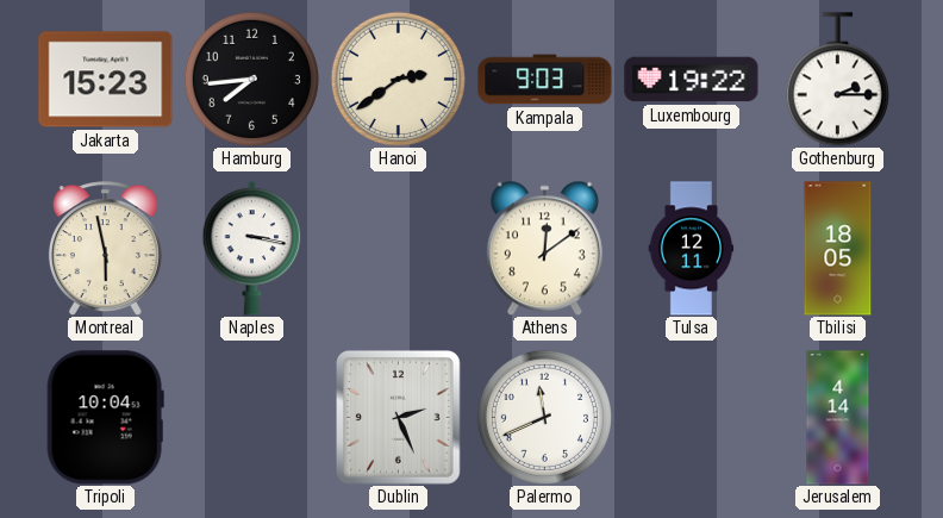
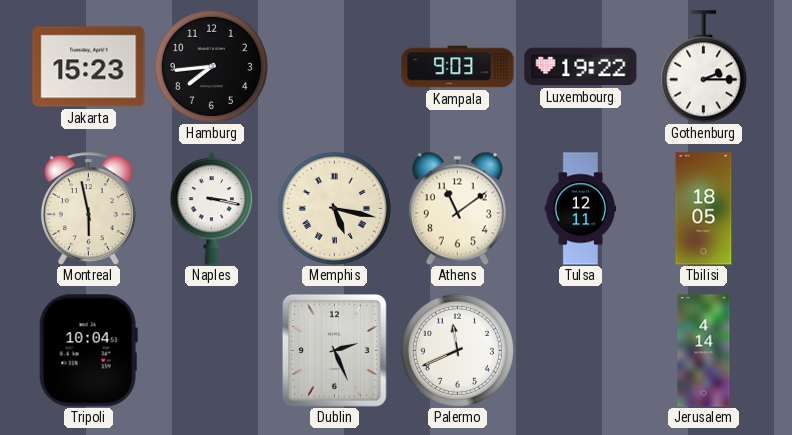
Hanoi: 2:39 -> none
Memphis: none -> 5:17
Athens: 12:09 -> 11:09
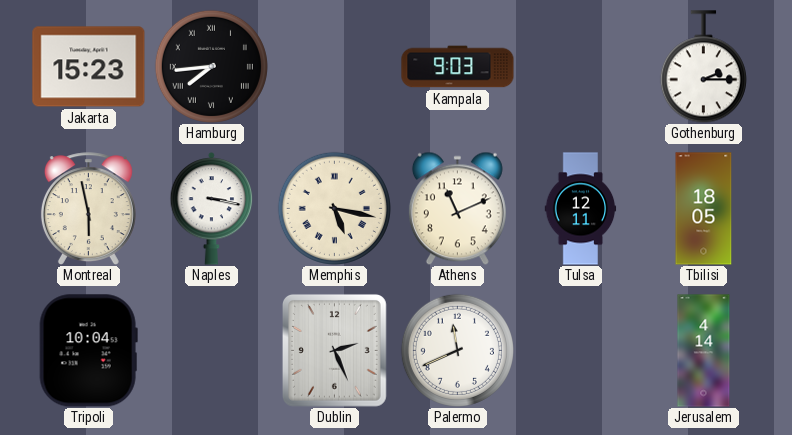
Hamburg numerals: Arabic -> Roman
Luxembourg: 19:22 -> none
Athens: 11:09 -> 11:11
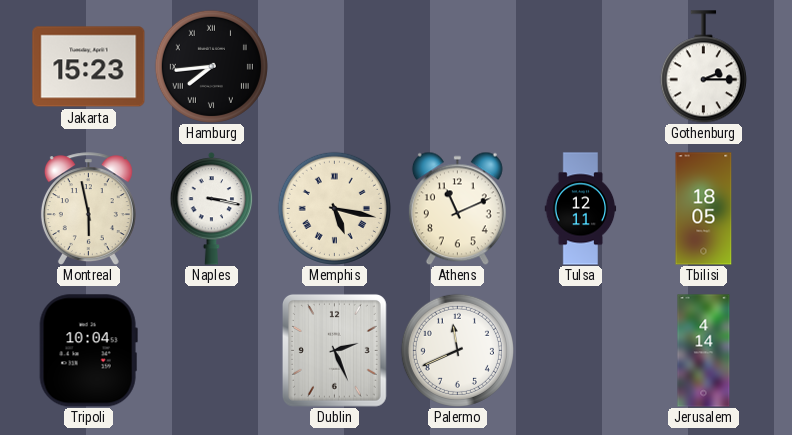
Kampala: 9:03 -> none
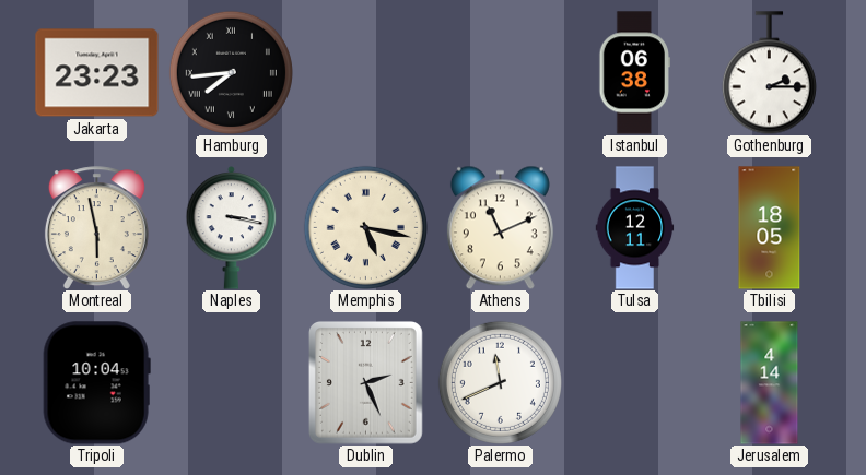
Jakarta: 15:23 -> 23:23
Istanbul: none -> 06:38
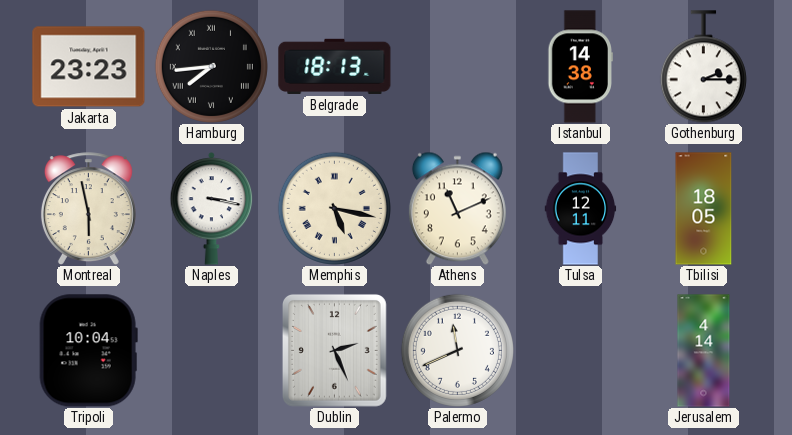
Belgrade: none -> 18:13
Istanbul: 06:38 -> 14:38
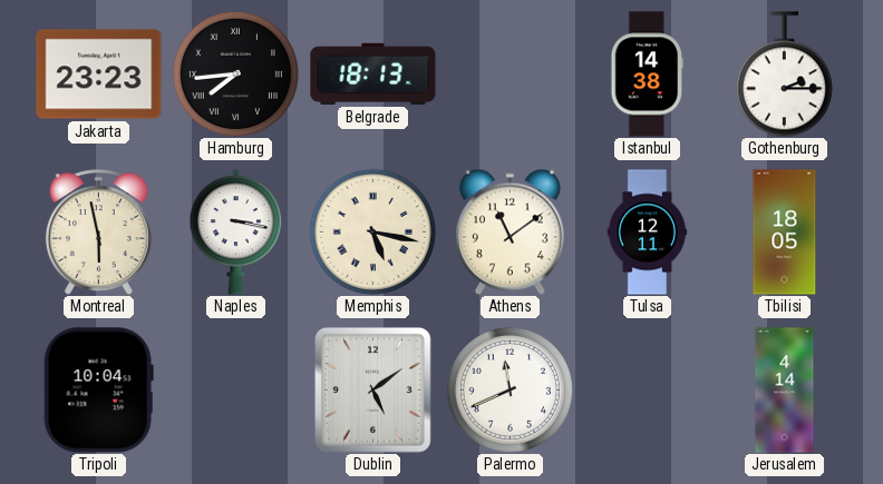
Athens: 11:11 -> 11:09
Dublin: 2:26 -> 5:09
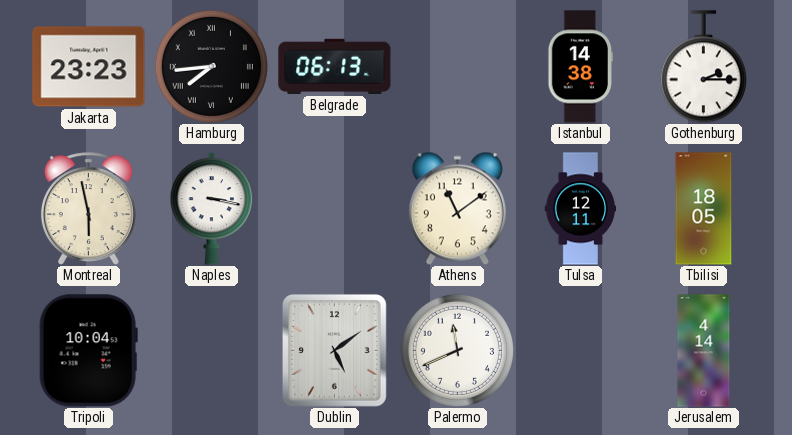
Belgrade: 18:13 -> 06:13
Memphis: 5:17 -> none
